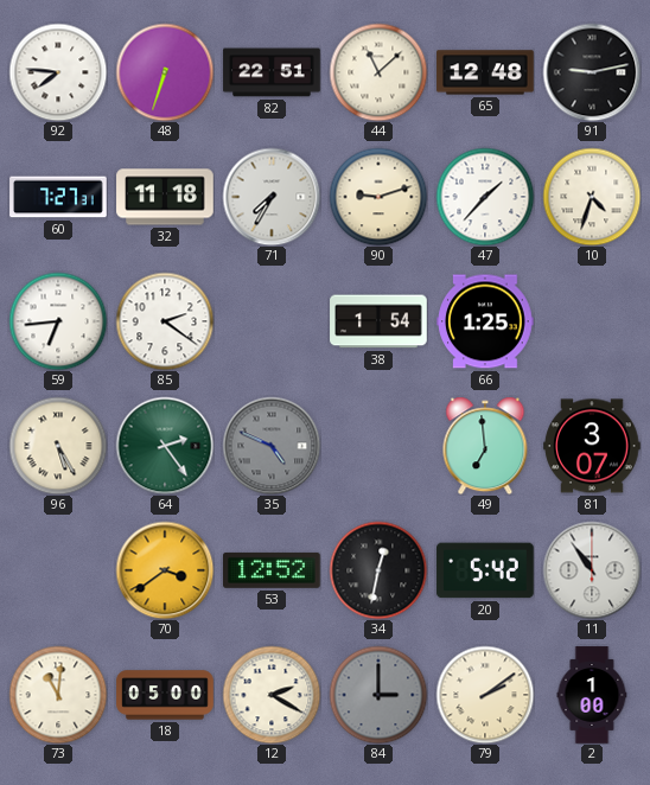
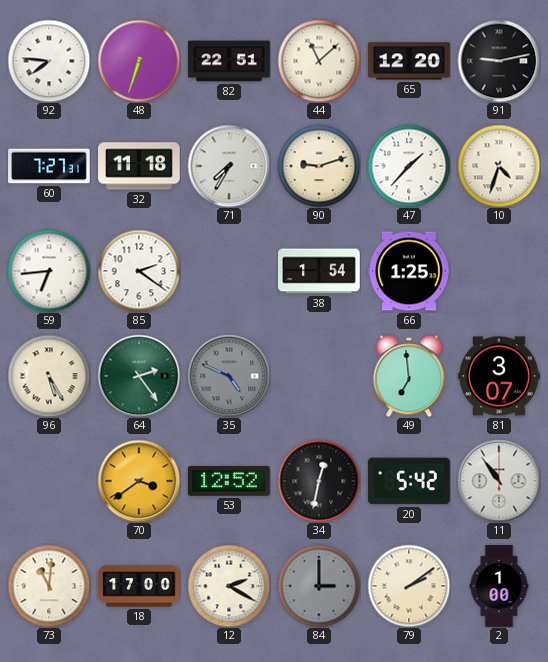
65: 12:48 -> 12:20
18: 05:00 -> 17:00
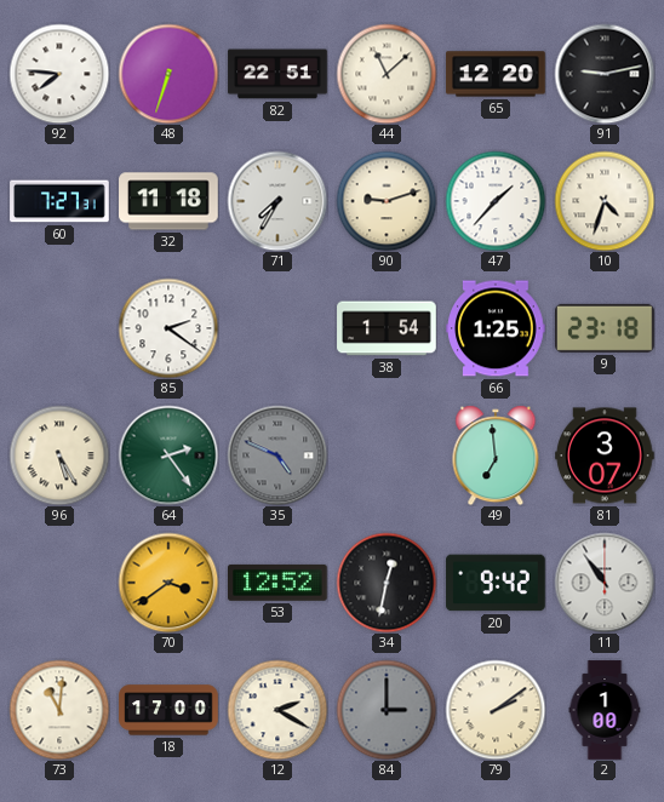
59: 6:44 -> none
9: none -> 23:18
20: 5:42 -> 9:42
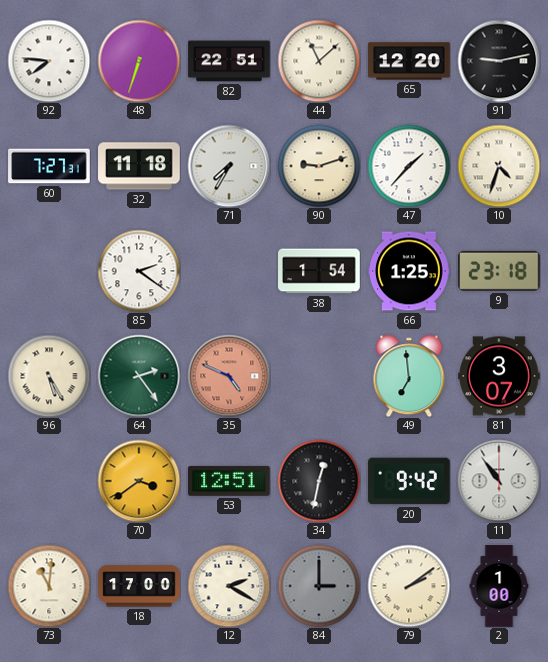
35 dial: grey -> salmon
53: 12:52 -> 12:51
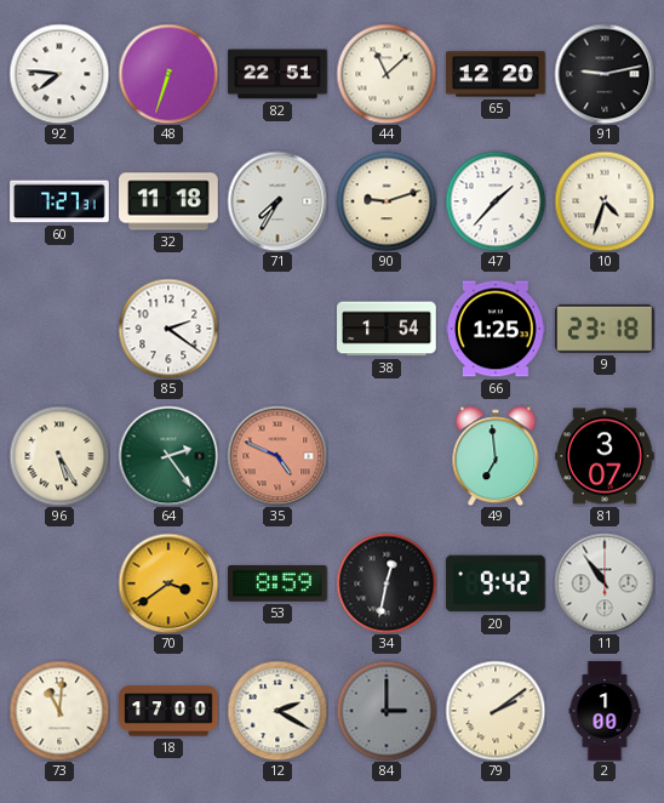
53: 12:51 -> 8:59
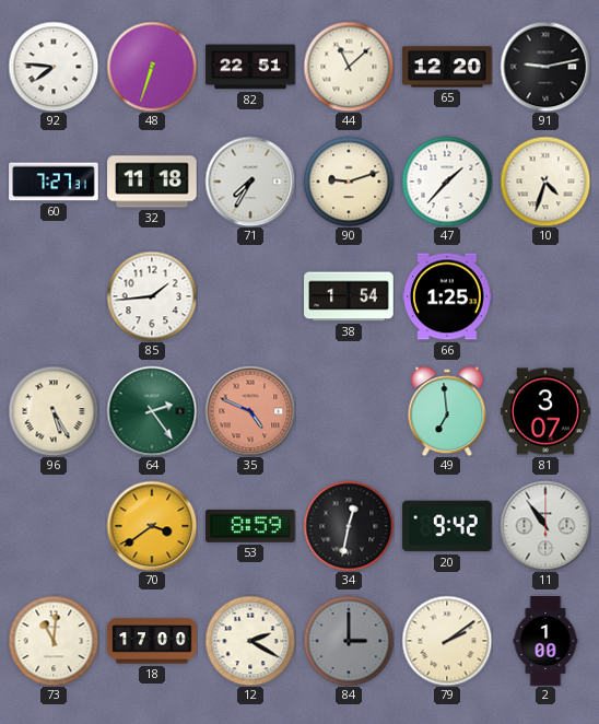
85: 2:21 -> 1:44
9: 23:18 -> none
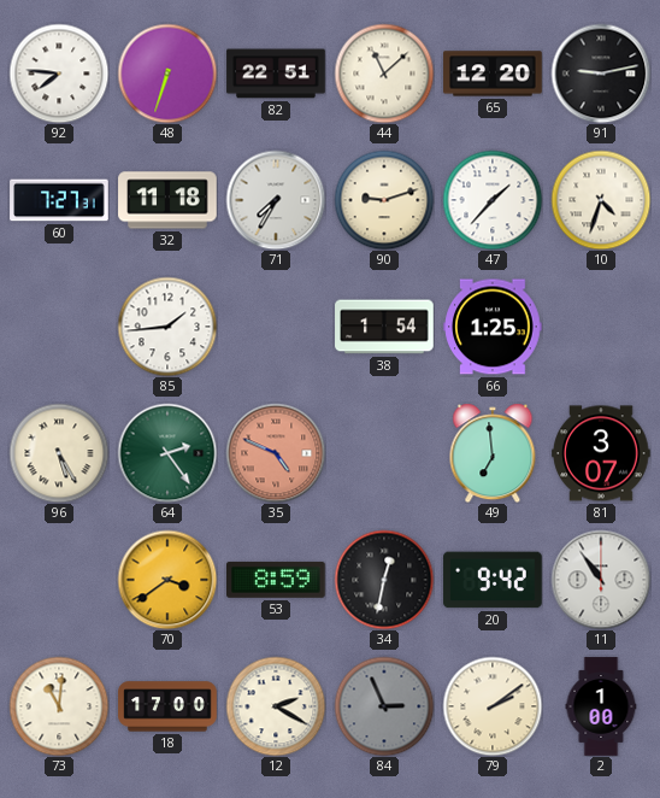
84: 3:00 -> 2:56
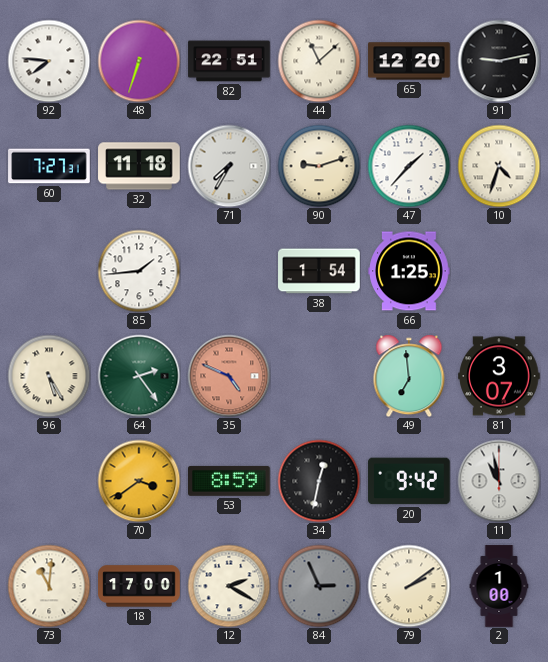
11: 10:54 -> 10:58
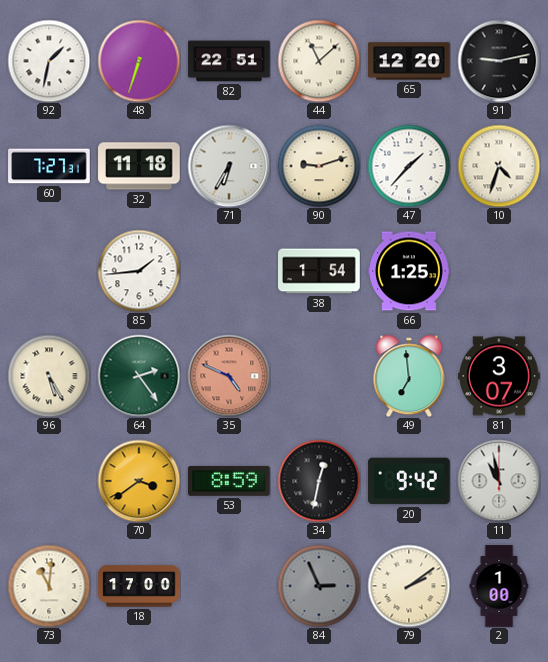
92: 7:46 -> 1:32
71: 7:35 -> 6:35
12: 2:20 -> none
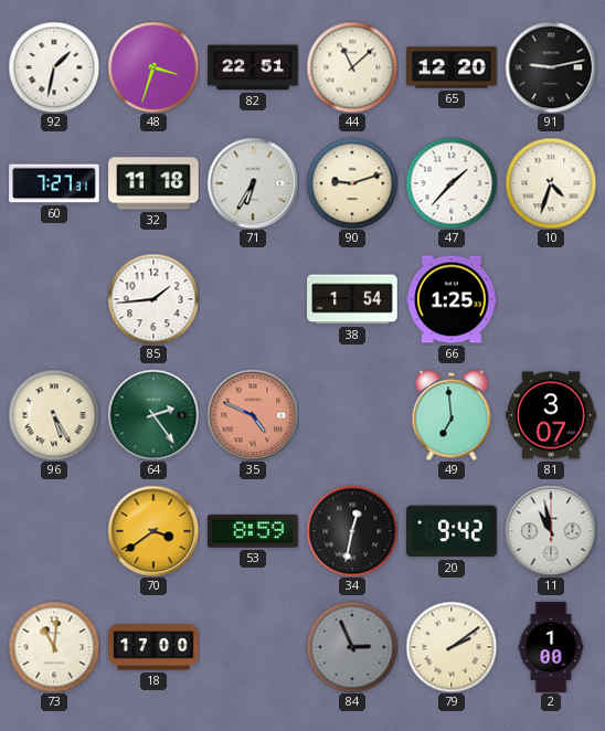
48: 6:33 -> 3:33
